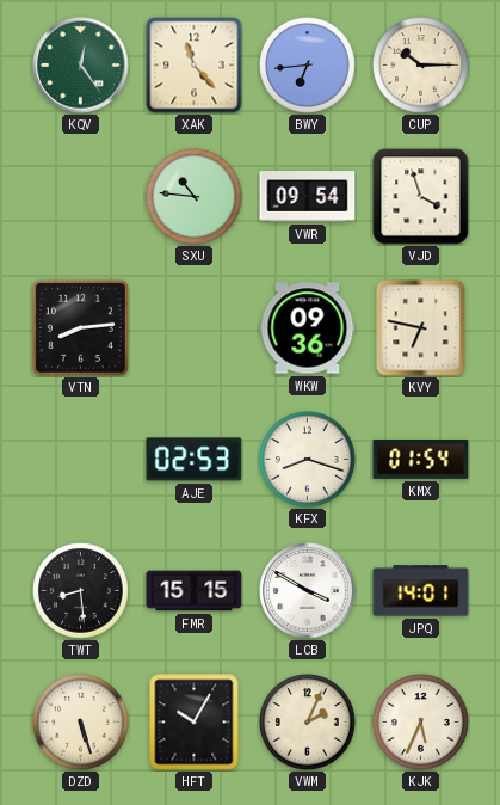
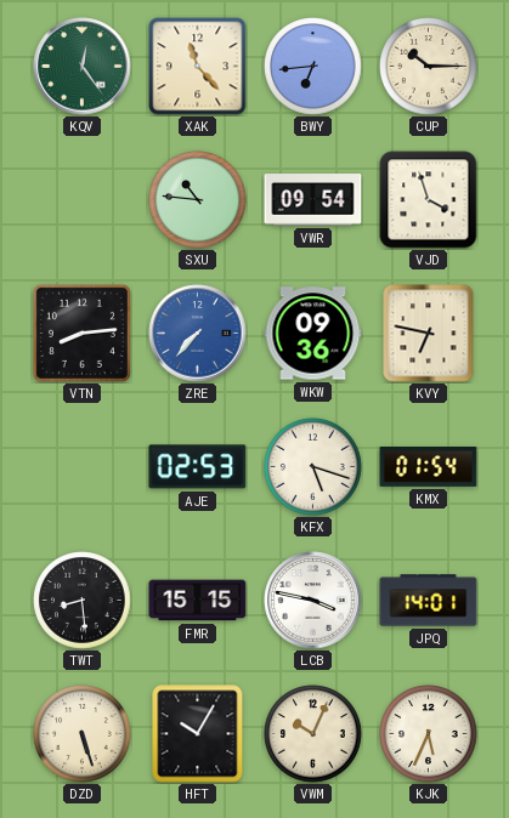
ZRE: none -> 7:37
KFX: 8:18 -> 5:18
LCB: 3:50 -> 3:47
VWM: 2:04 -> 10:04
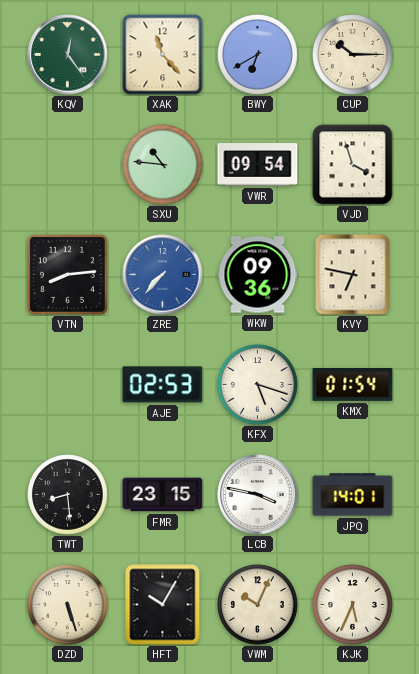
BWY: 6:44 -> 6:40
FMR: 15:15 -> 23:15
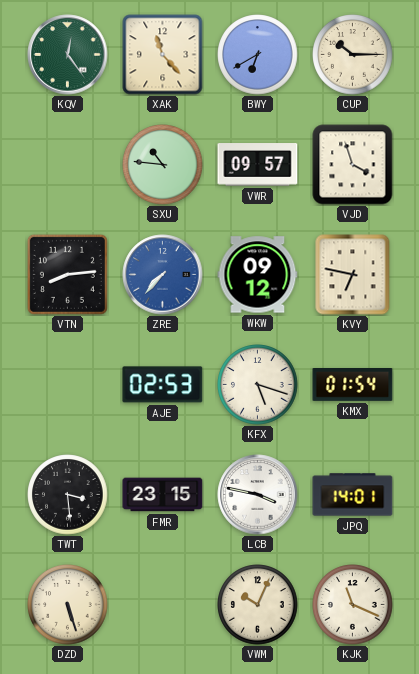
VWR: 09:54 -> 09:57
WKW: 09:36 -> 09:12
TWT: 8:29 -> 3:29
HFT: 10:05 -> none
KJK: 5:34 -> 11:19
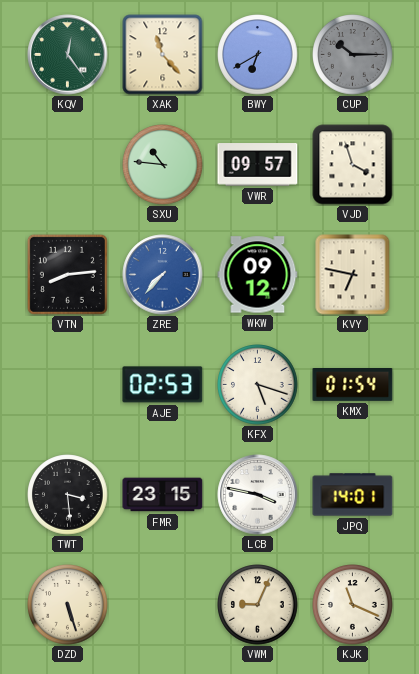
CUP dial: cream -> grey
VWM: 10:04 -> 9:04
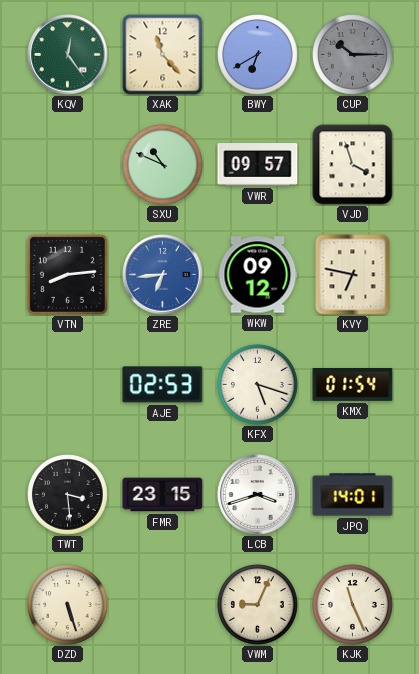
SXU: 10:46 -> 10:49
ZRE: 7:37 -> 6:44
LCB: 3:47 -> 3:42
KJK: 11:19 -> 11:26
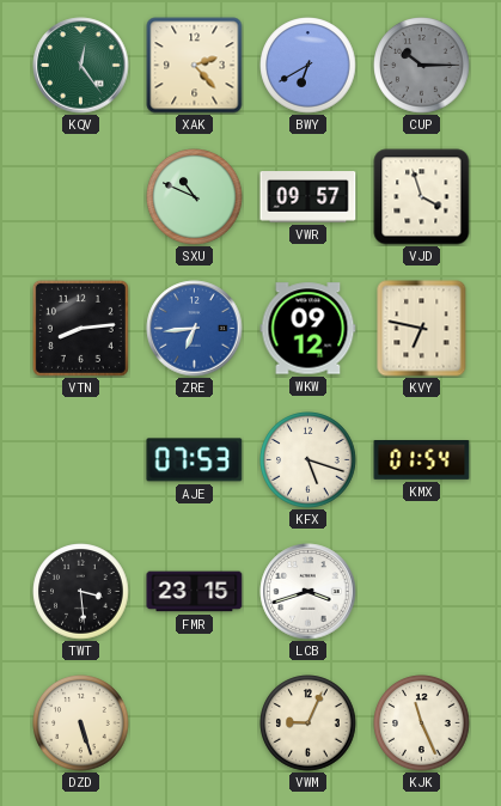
XAK: 11:23 -> 2:23
AJE: 02:53 -> 07:53
JPQ: 14:01 -> none
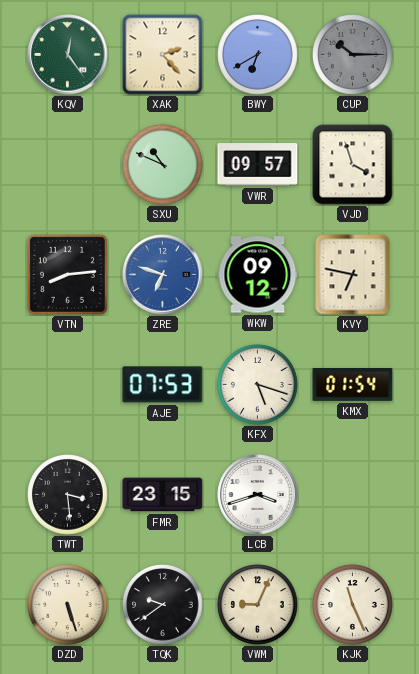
ZRE: 6:44 -> 6:48
TQK: none -> 9:39
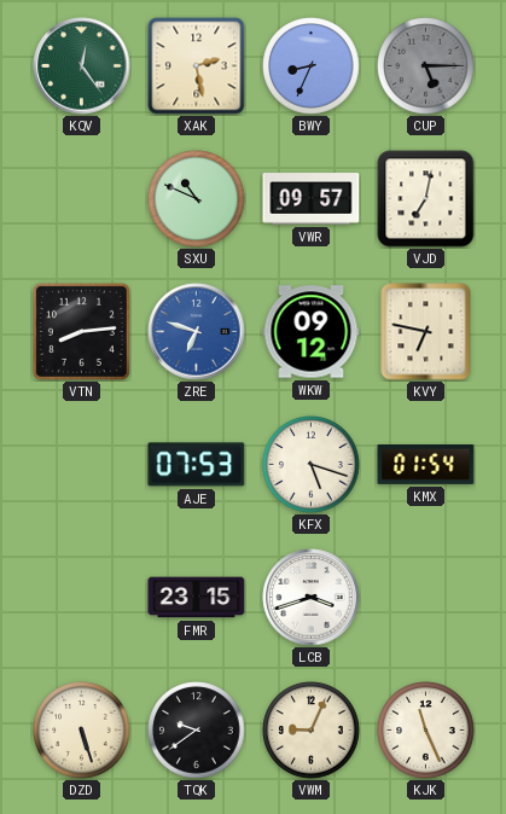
XAK: 2:23 -> 2:28
BWY: 6:40 -> 8:34
CUP: 10:15 -> 5:15
VJD: 3:57 -> 7:02
TWT: 3:29 -> none
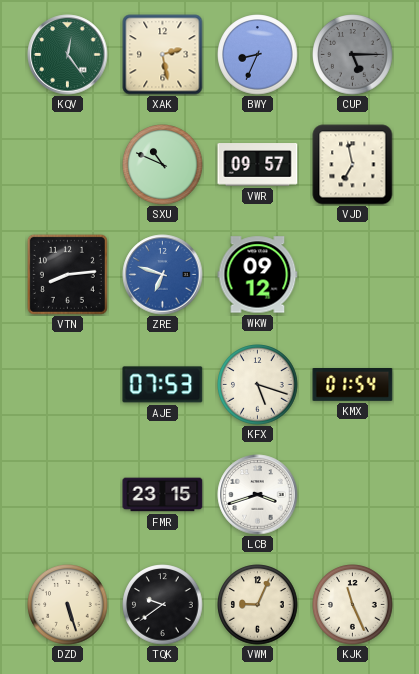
VJD: 7:02 -> 6:58
KVY: 6:47 -> none
